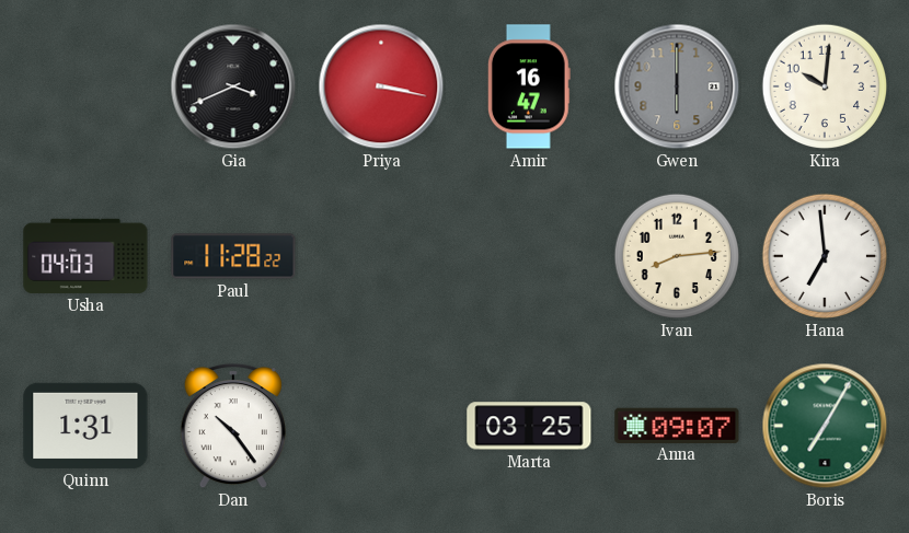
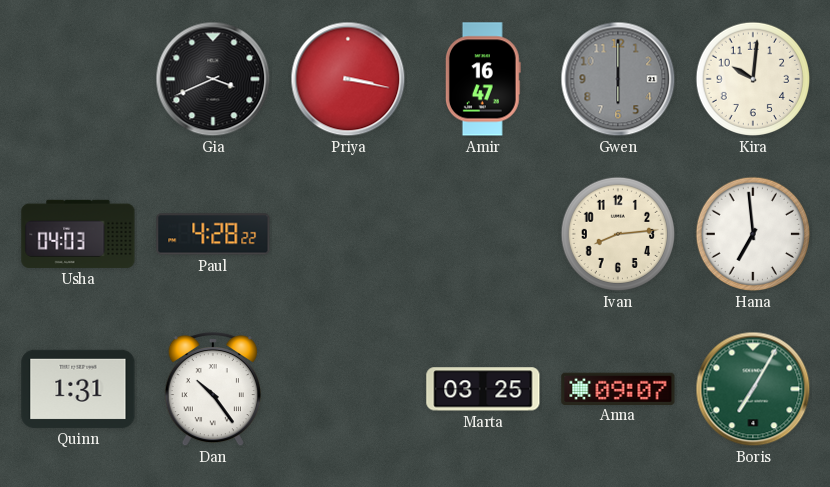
Paul: 11:28 -> 4:28
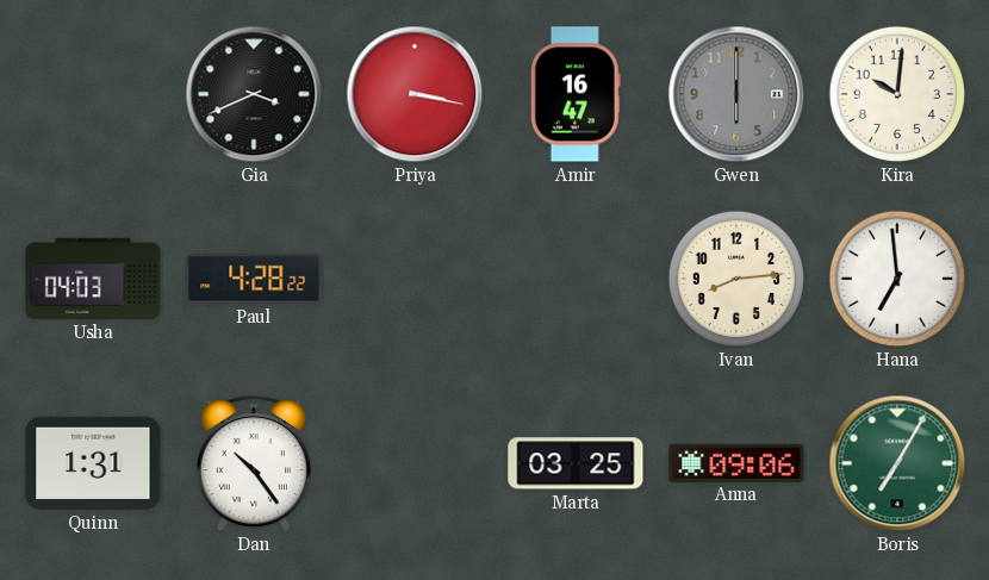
Anna: 09:07 -> 09:06
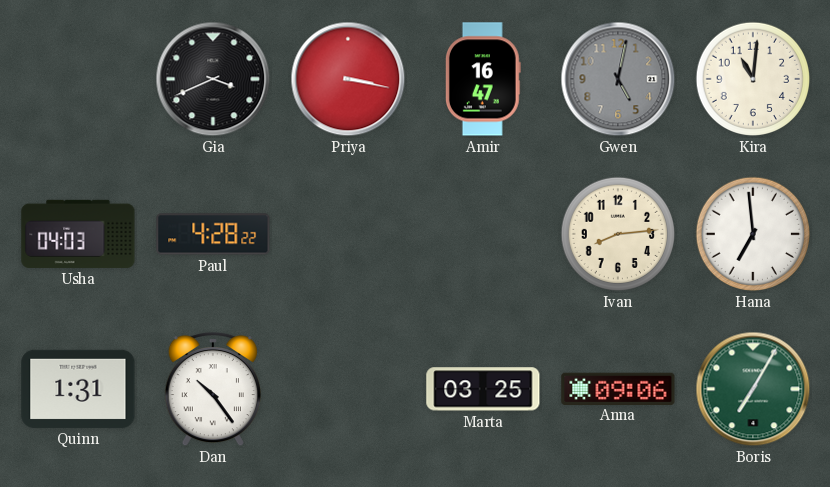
Gwen: 6:00 -> 5:02
Kira: 10:01 -> 11:01
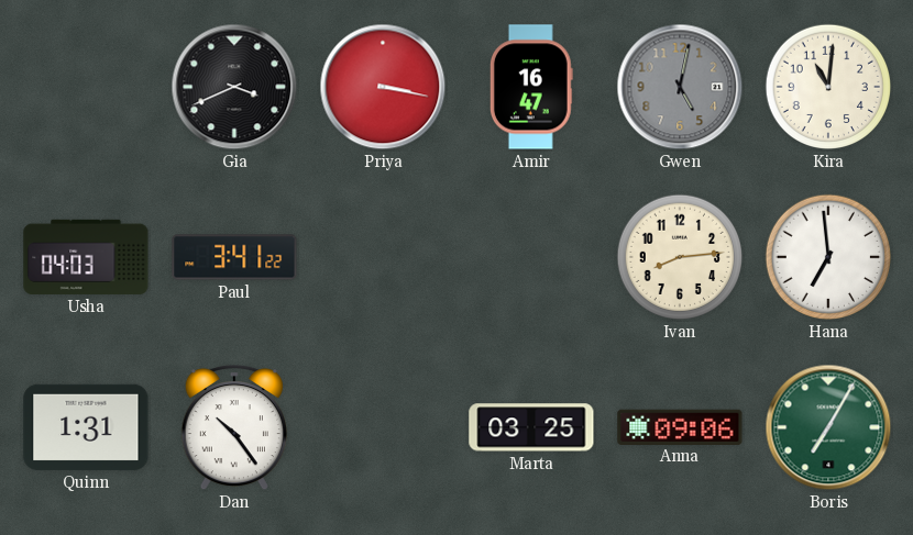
Paul: 4:28 -> 3:41
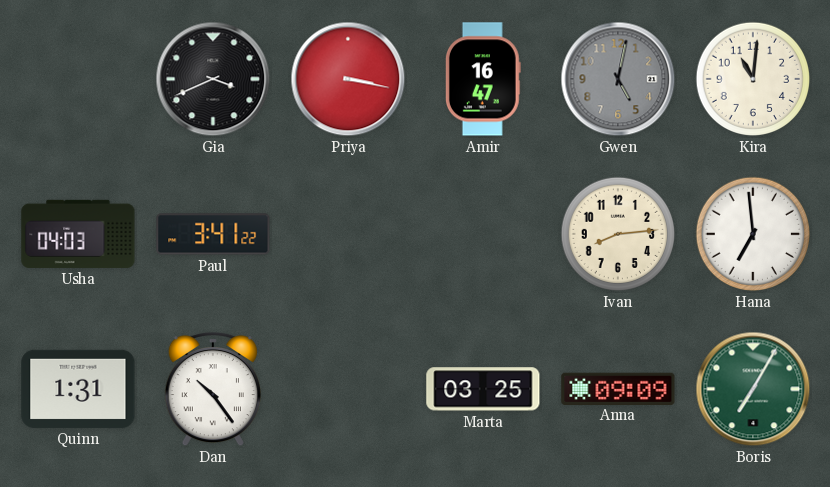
Anna: 09:06 -> 09:09
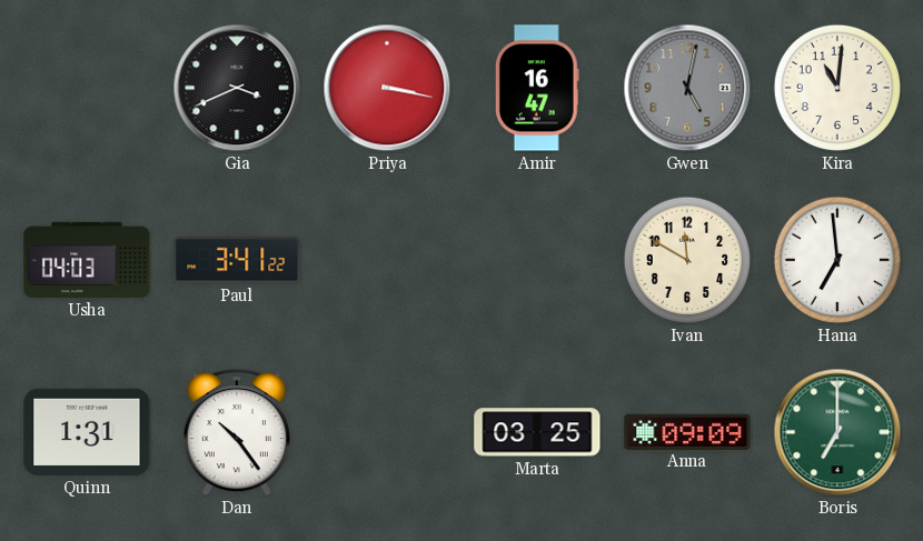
Ivan: 8:14 -> 11:50
Boris: 7:05 -> 7:00
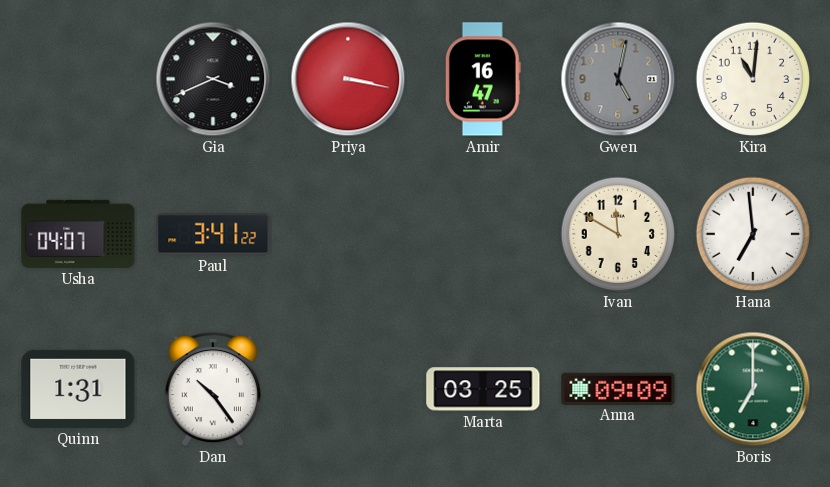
Usha: 04:03 -> 04:07
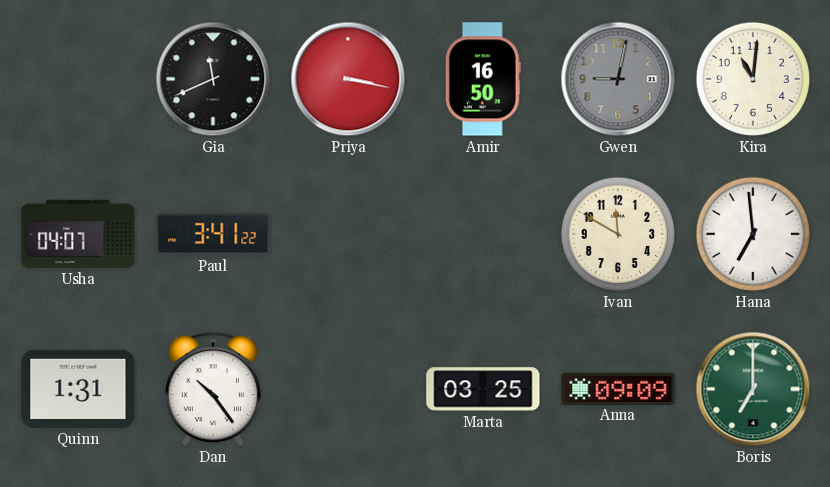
Gia: 3:41 -> 11:41
Amir: 16:47 -> 16:50
Gwen: 5:02 -> 9:02
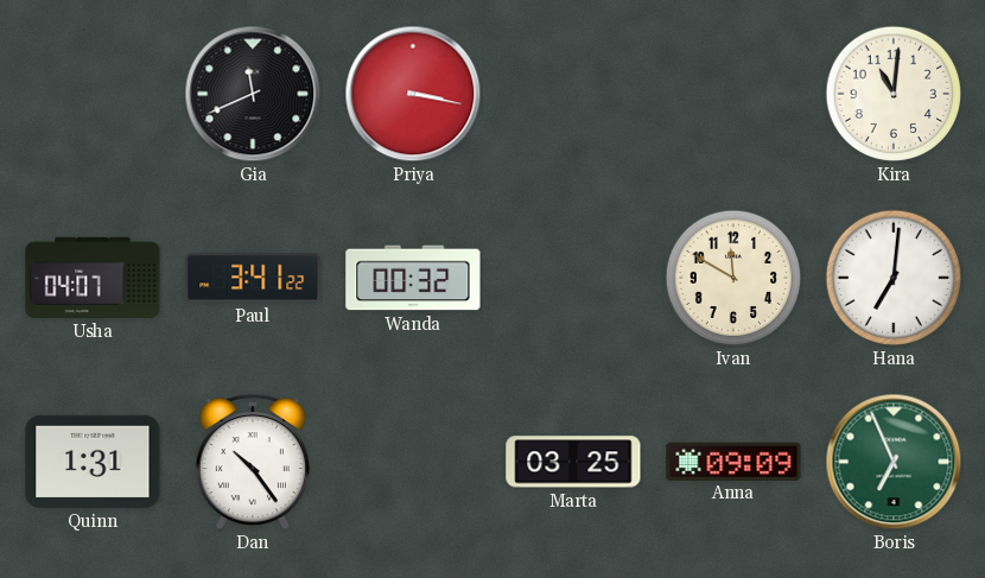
Amir: 16:50 -> none
Gwen: 9:02 -> none
Wanda: none -> 00:32
Hana: 6:59 -> 7:01
Boris: 7:00 -> 6:56
